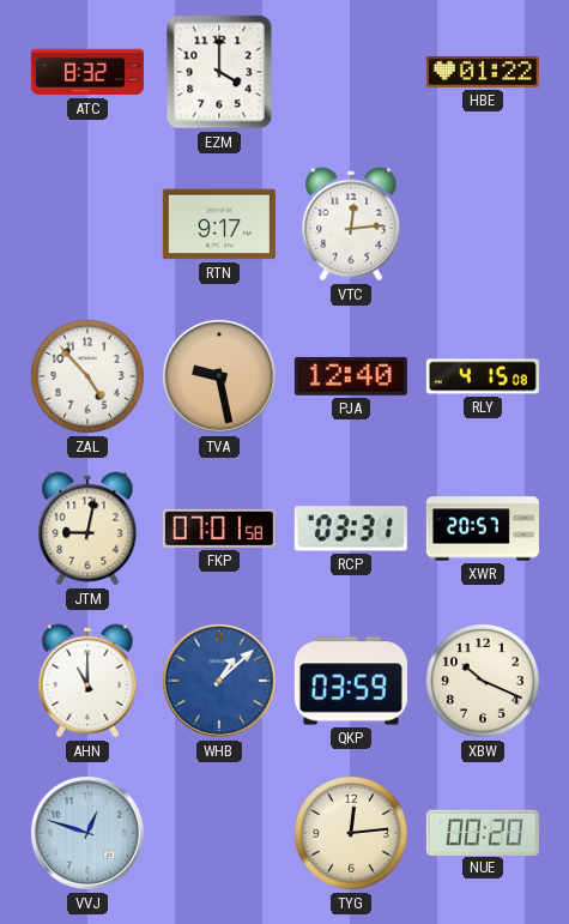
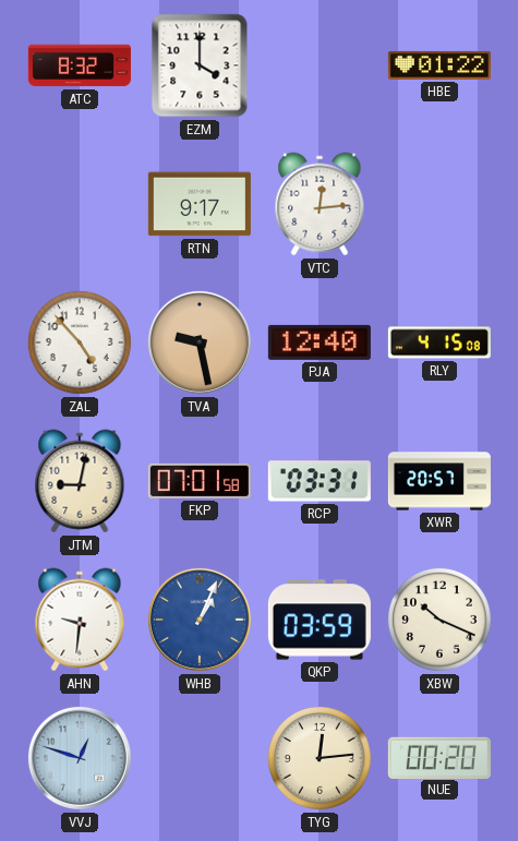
AHN: 11:00 -> 9:31
WHB: 1:08 -> 1:04
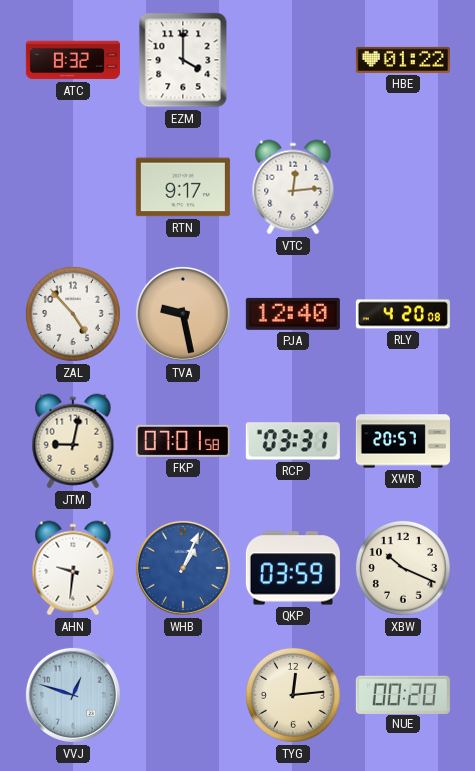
RLY: 4:15 -> 4:20
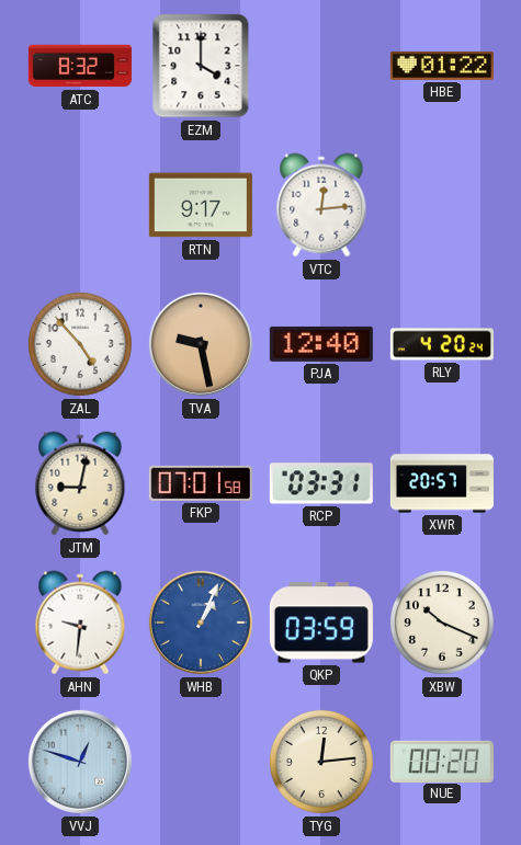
RLY: 4:20:08 -> 4:20:24
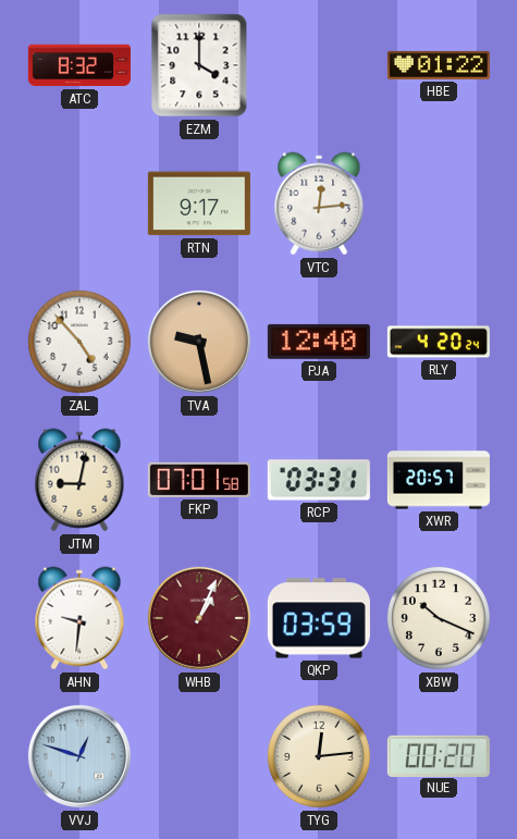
WHB dial: blue -> burgundy
